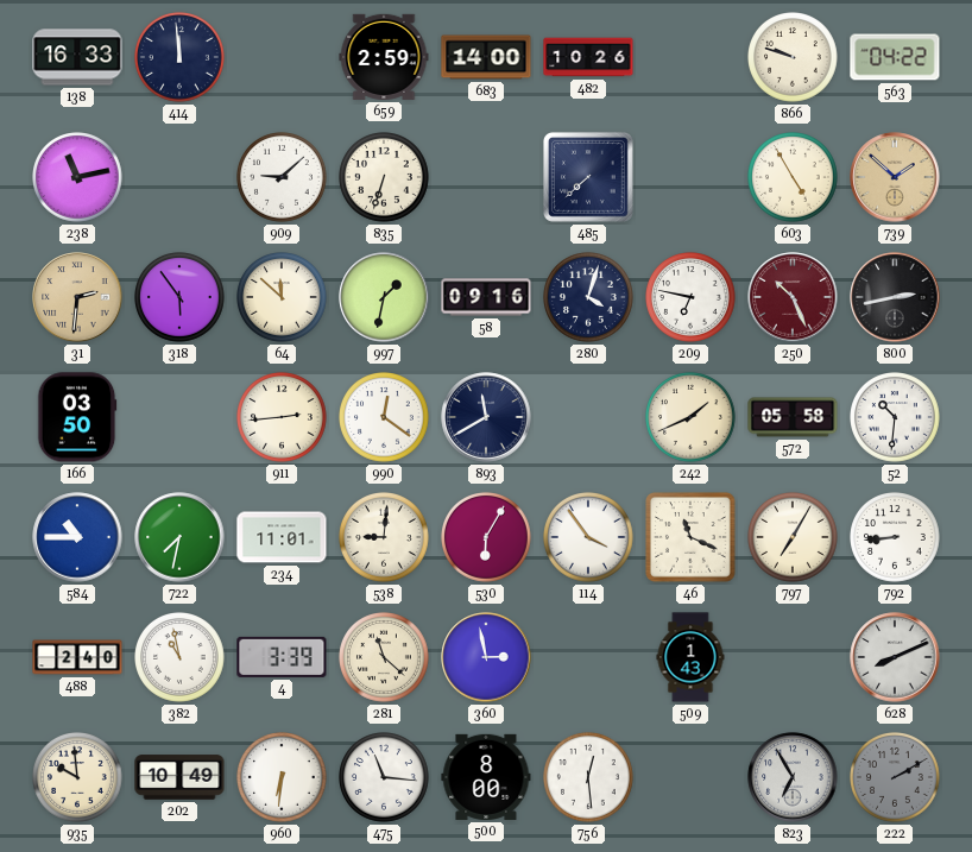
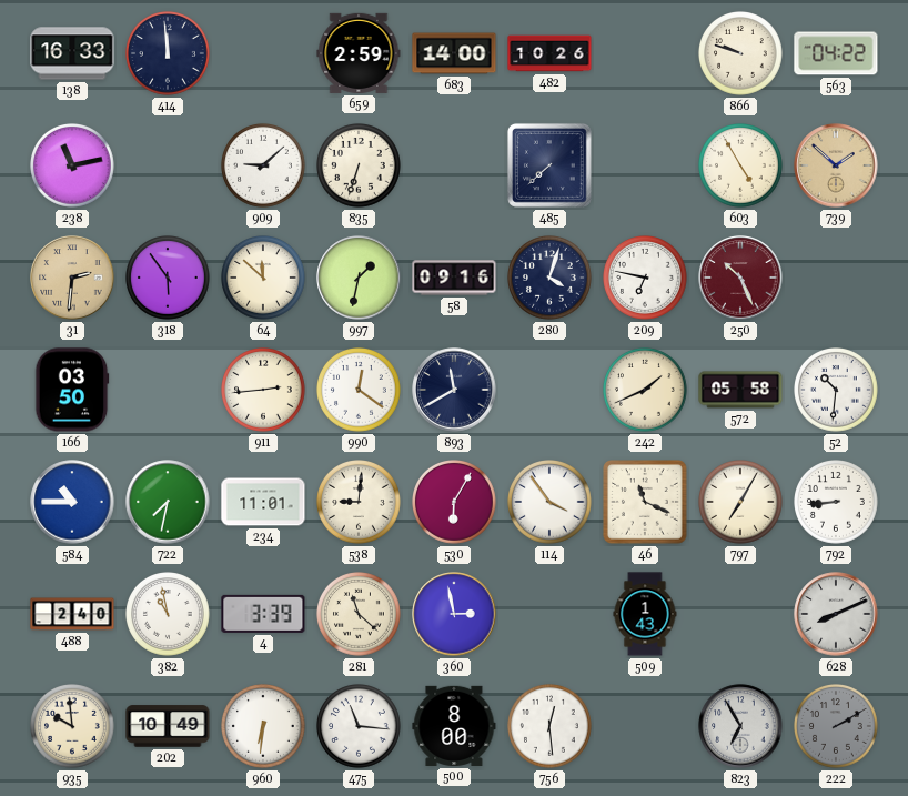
800: 2:43 -> none
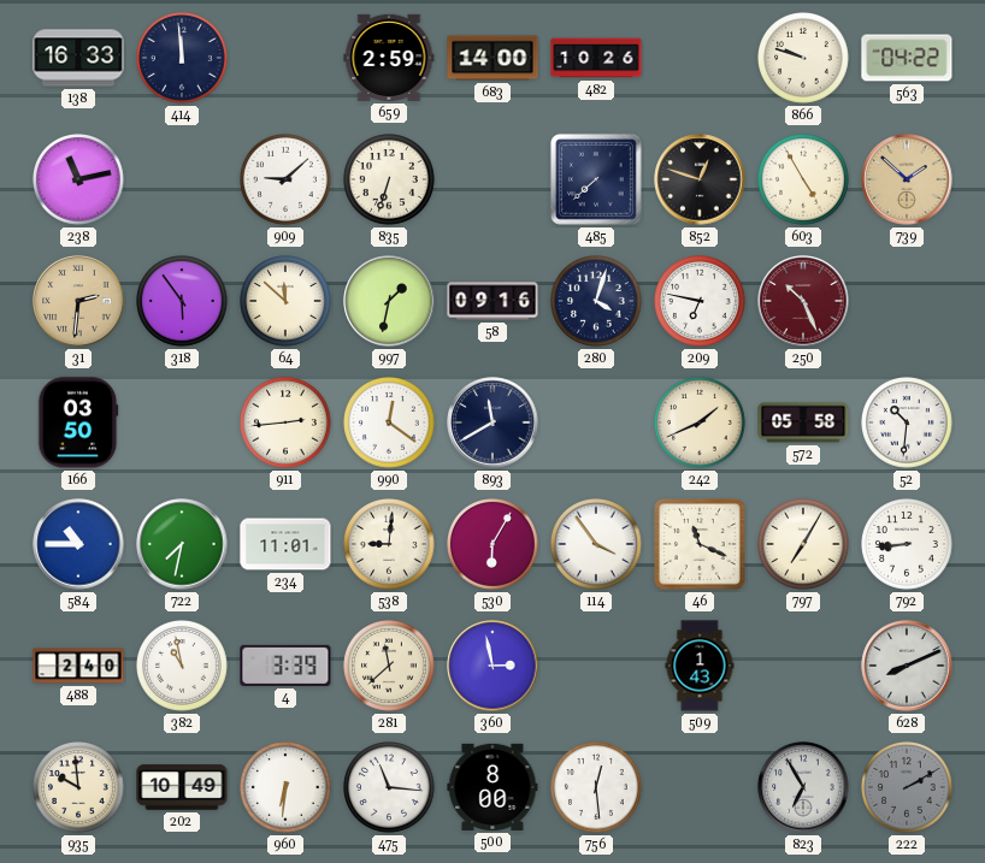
852: none -> 12:48
281: 11:22 -> 11:38
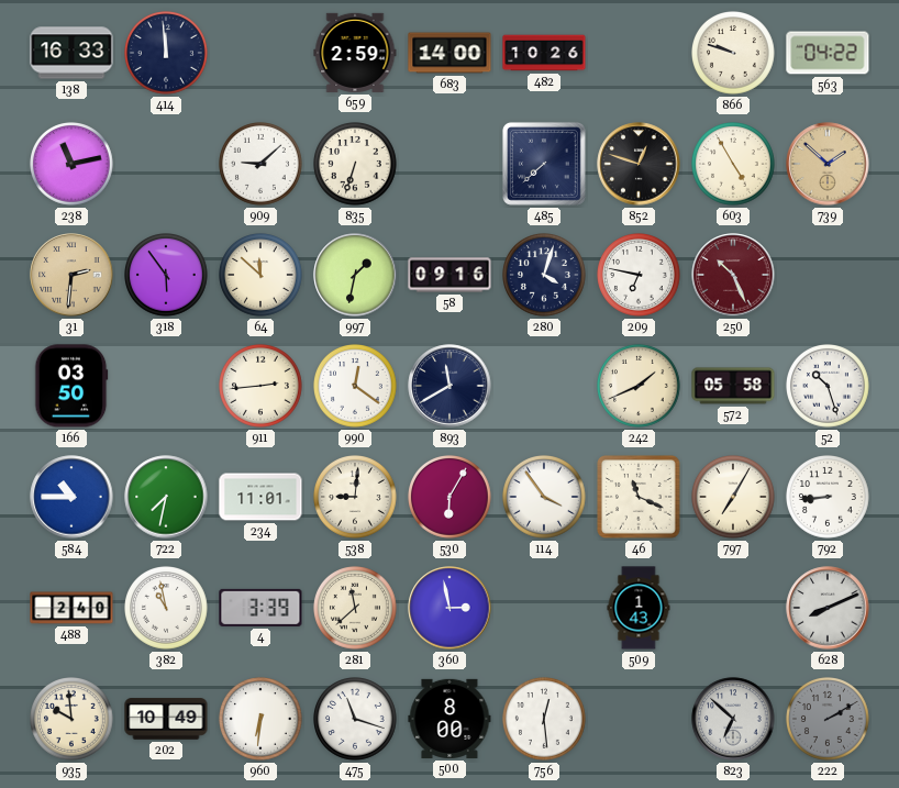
52: 10:31 -> 10:27
475: 11:16 -> 11:18
823: 6:55 -> 6:52
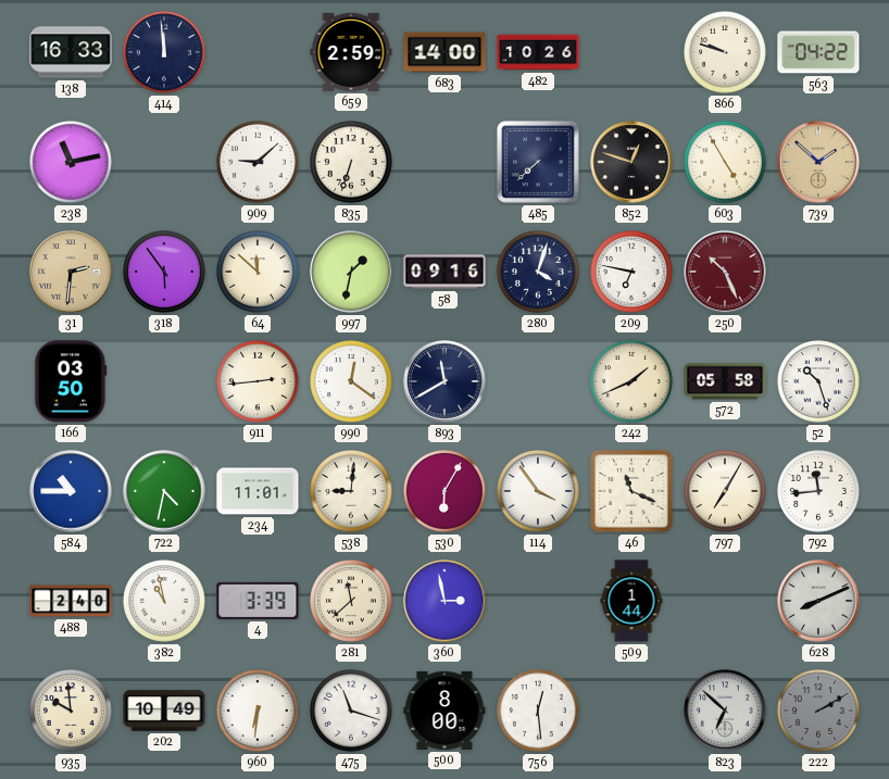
722: 7:32 -> 4:32
792: 8:44 -> 11:44
509: 1:43 -> 1:44
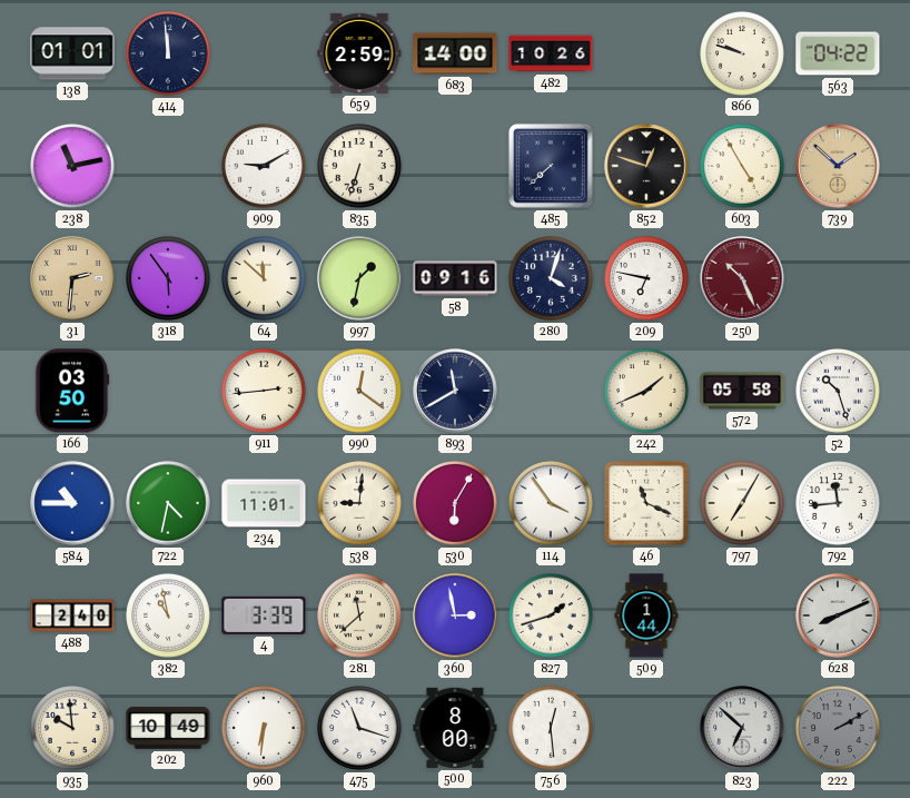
138: 16:33 -> 01:01
909: 9:08 -> 9:10
827: none -> 1:42
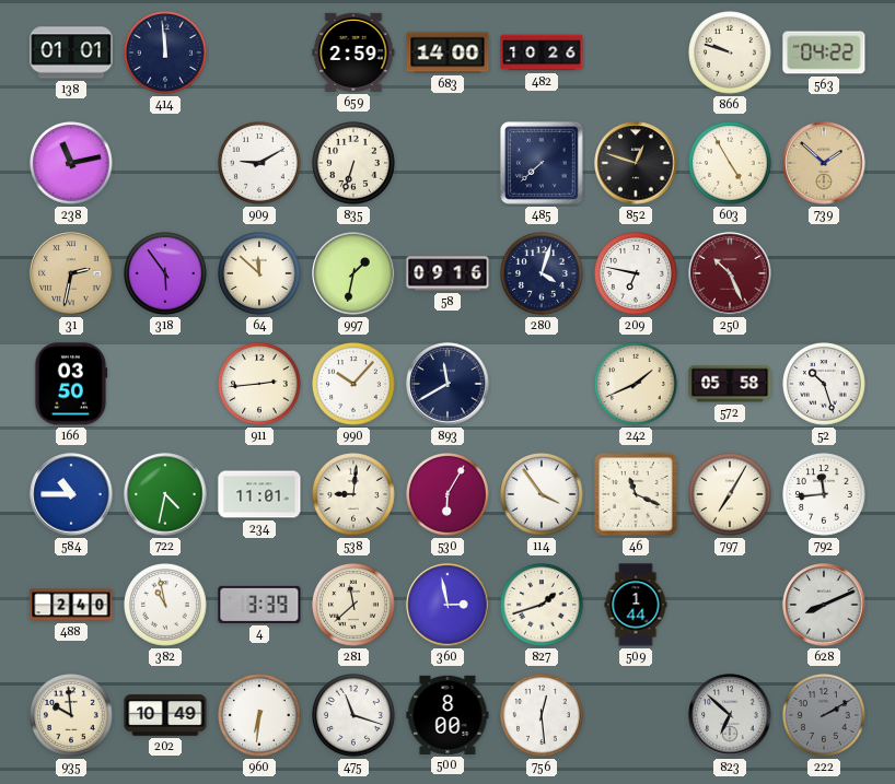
31: 2:31 -> 2:32
990: 12:21 -> 10:07
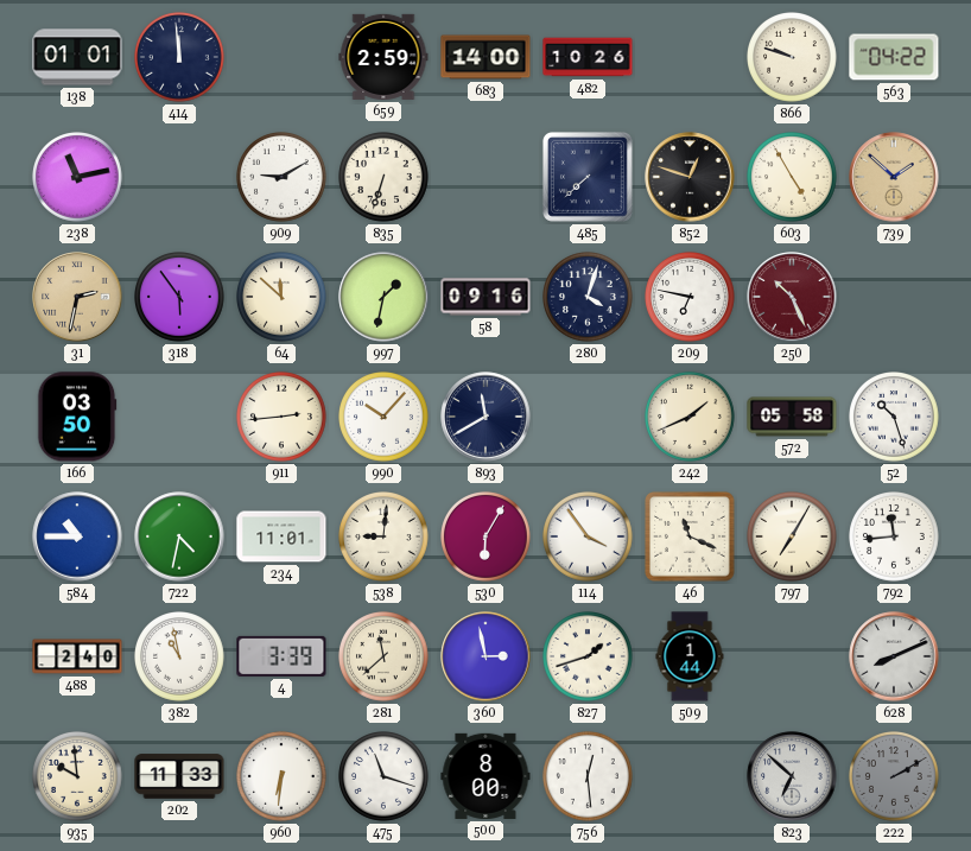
202: 10:49 -> 11:33
